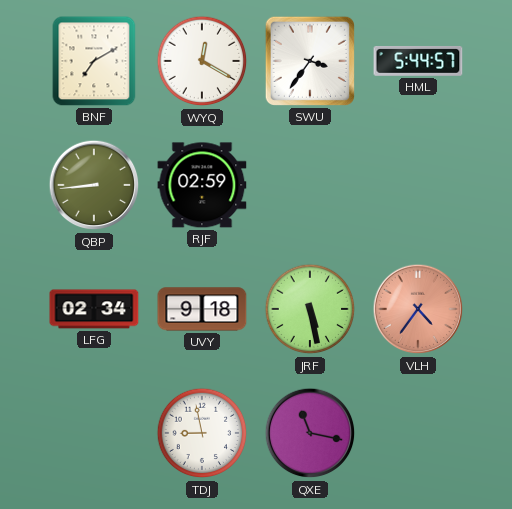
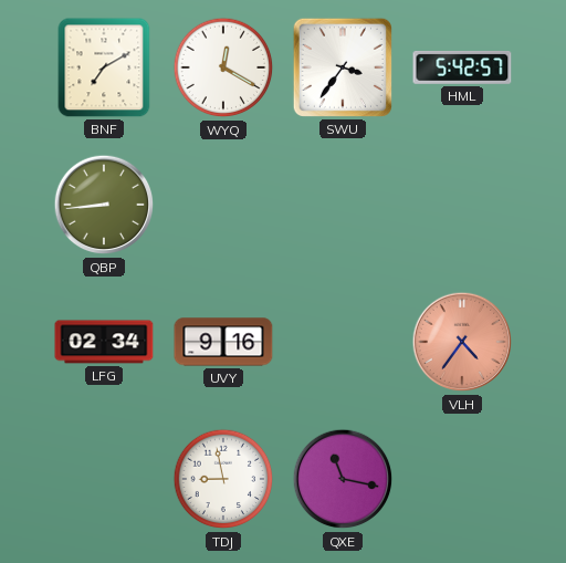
HML: 5:44 -> 5:42
RJF: 02:59 -> none
UVY: 9:18 -> 9:16
JRF: 5:28 -> none
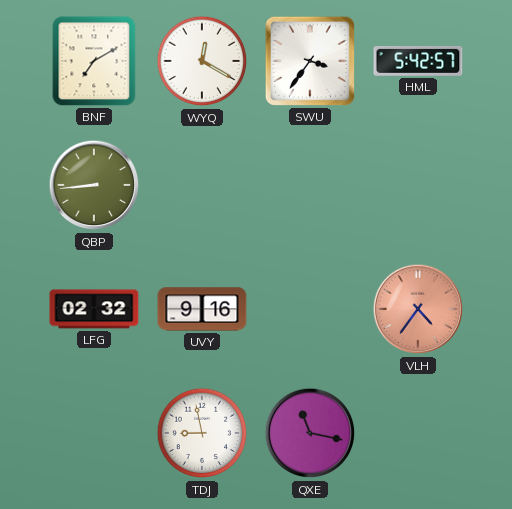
LFG: 02:34 -> 02:32
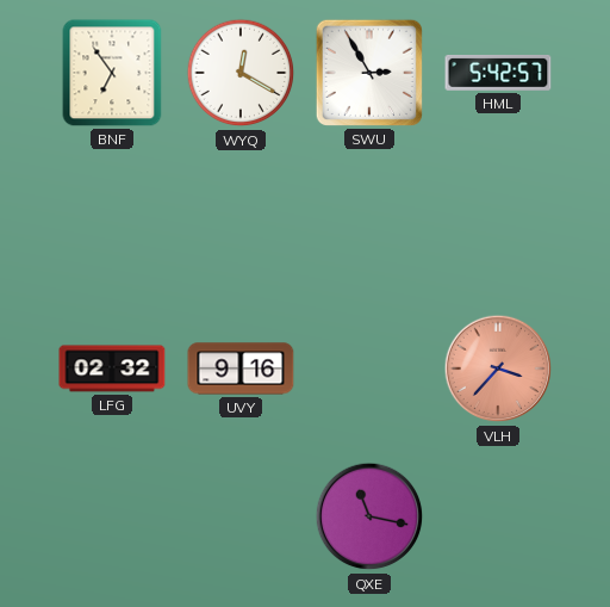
BNF: 7:10 -> 6:54
SWU: 3:36 -> 2:55
QBP: 8:44 -> none
VLH: 4:36 -> 3:37
TDJ: 8:58 -> none
